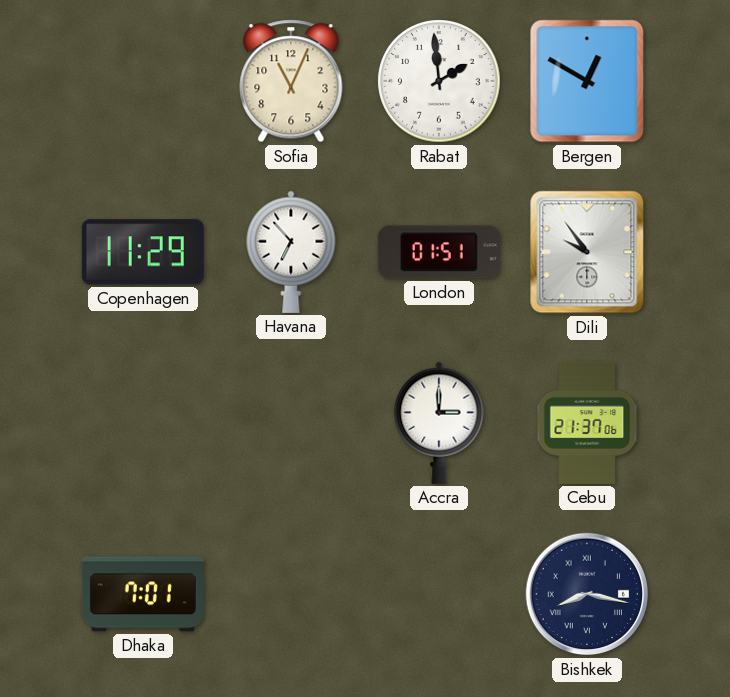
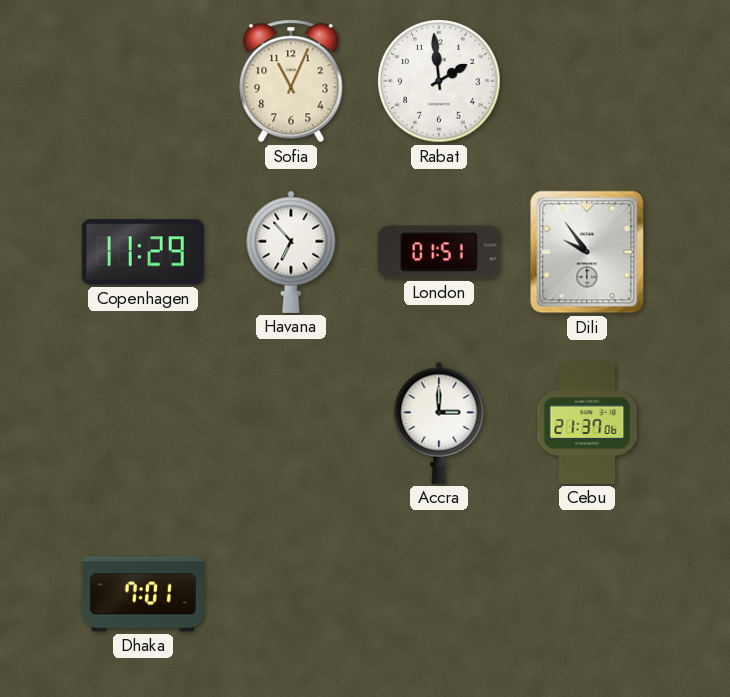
Bergen: 12:50 -> none
Bishkek: 8:17 -> none
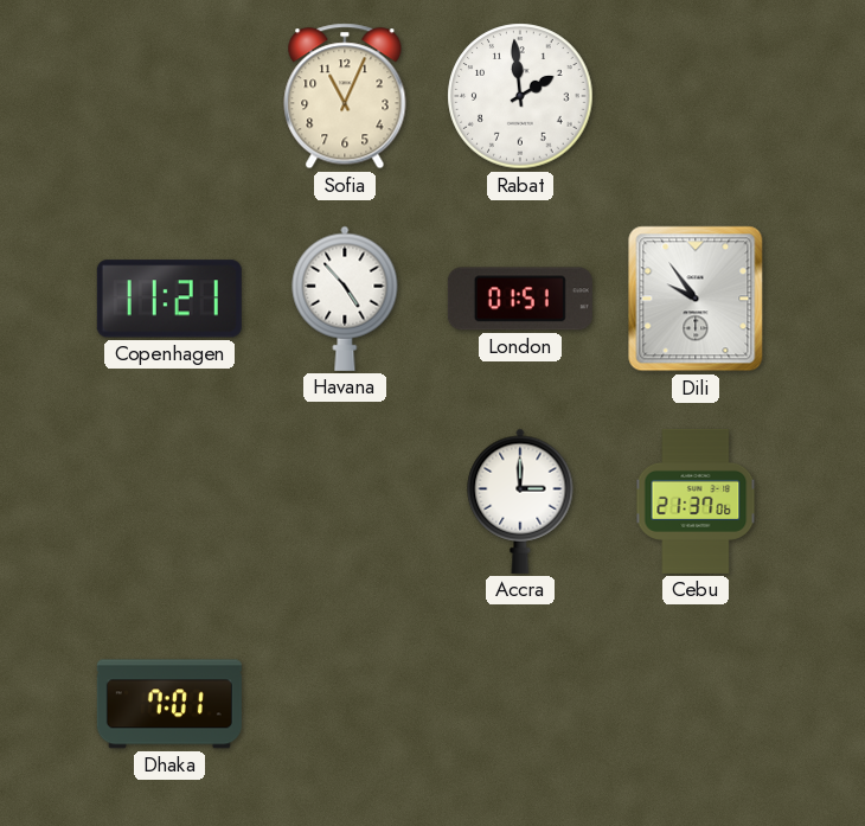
Copenhagen: 11:29 -> 11:21
Havana: 6:53 -> 4:53
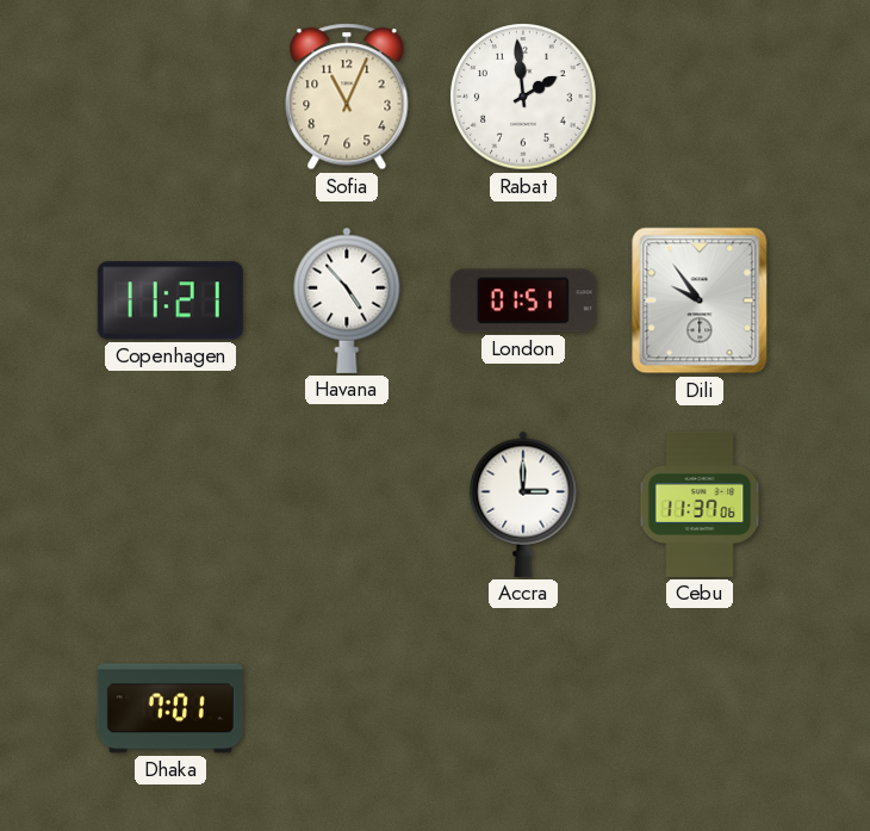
Cebu: 21:37 -> 11:37
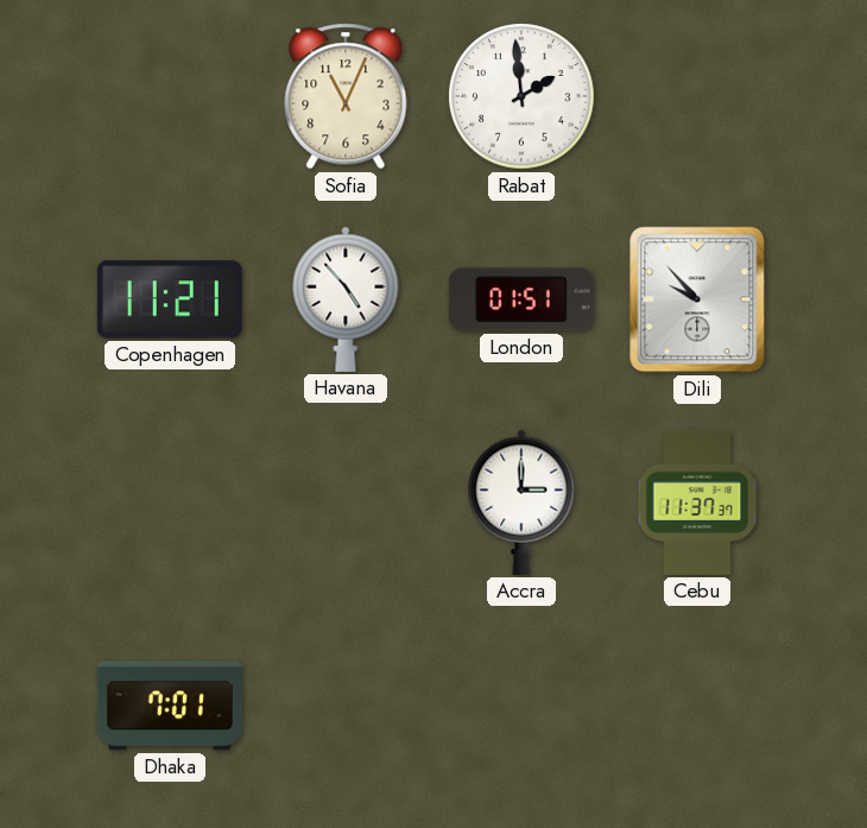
Dili: 9:54 -> 9:53
Cebu: 11:37:06 -> 11:37:37
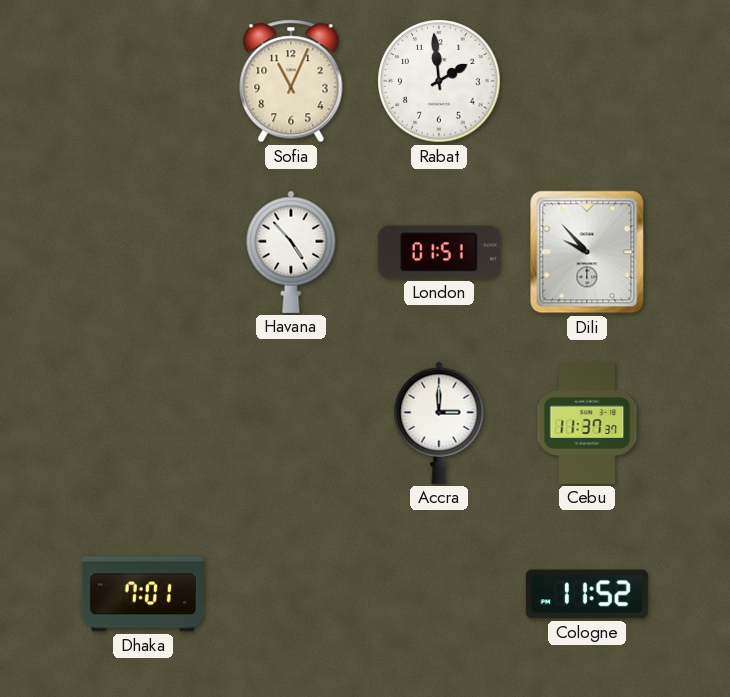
Copenhagen: 11:21 -> none
Cologne: none -> 11:52
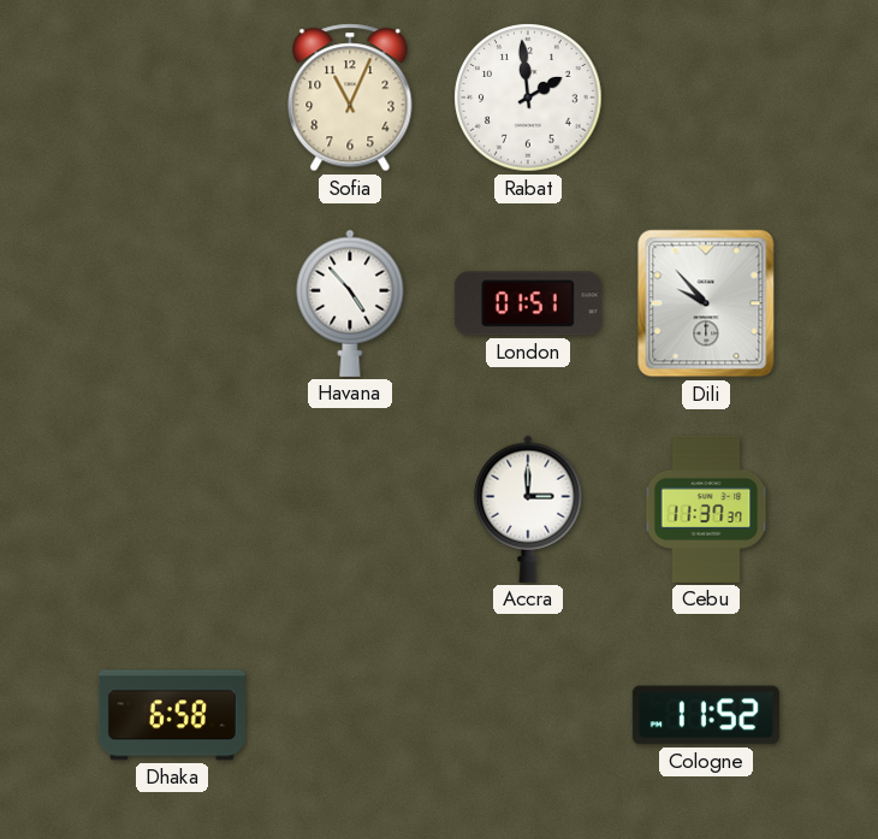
Dhaka: 7:01 -> 6:58
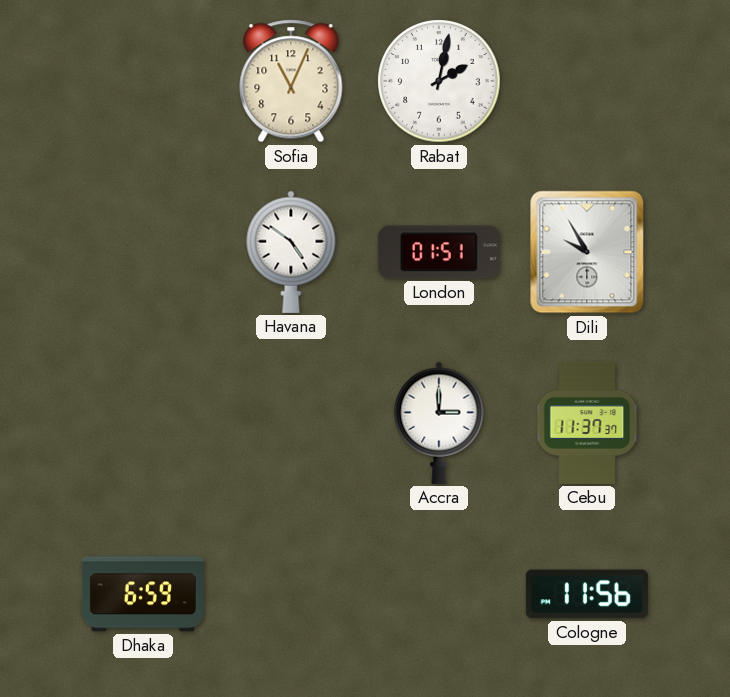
Rabat: 1:59 -> 2:02
Havana: 4:53 -> 4:51
Dili: 9:53 -> 9:55
Dhaka: 6:58 -> 6:59
Cologne: 11:52 -> 11:56
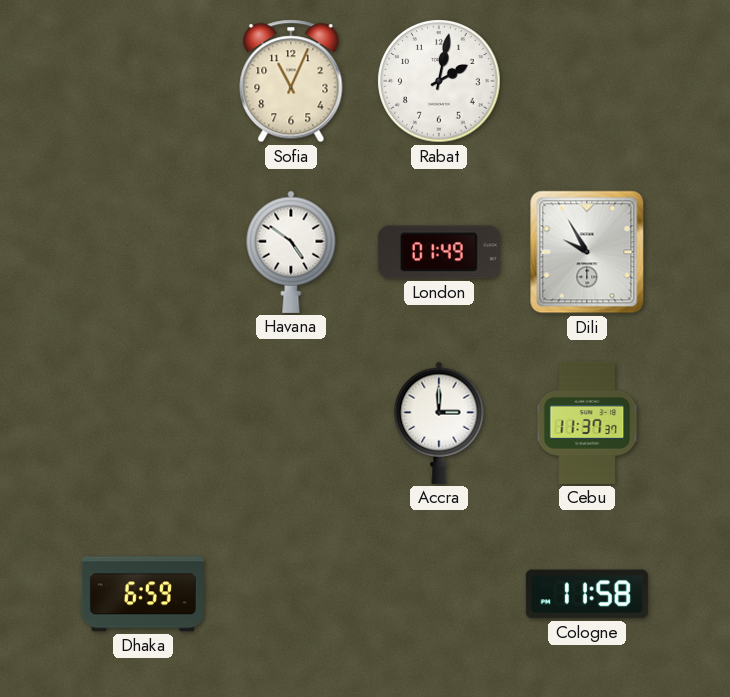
London: 01:51 -> 01:49
Cologne: 11:56 -> 11:58
